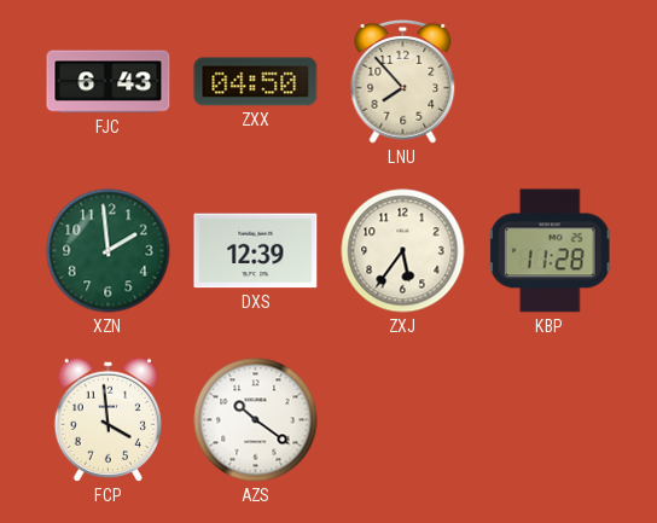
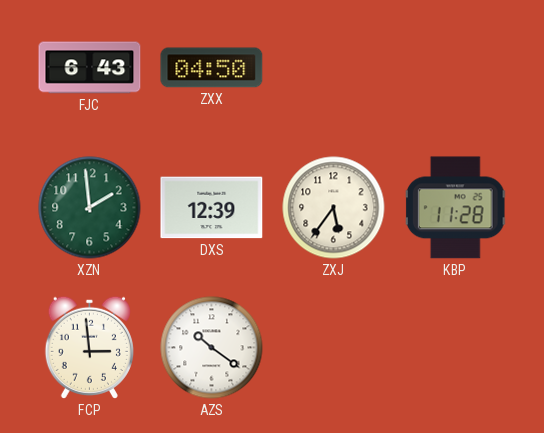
LNU: 7:53 -> none
FCP: 3:59 -> 2:59
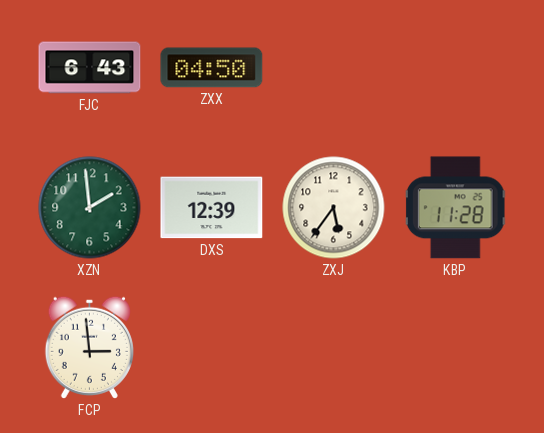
AZS: 10:21 -> none
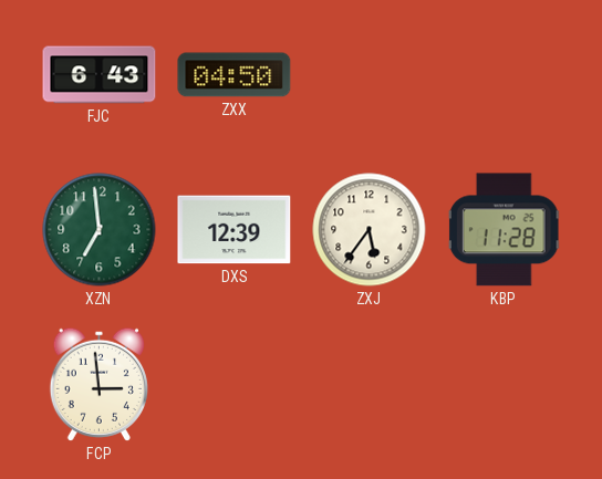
XZN: 1:59 -> 6:59
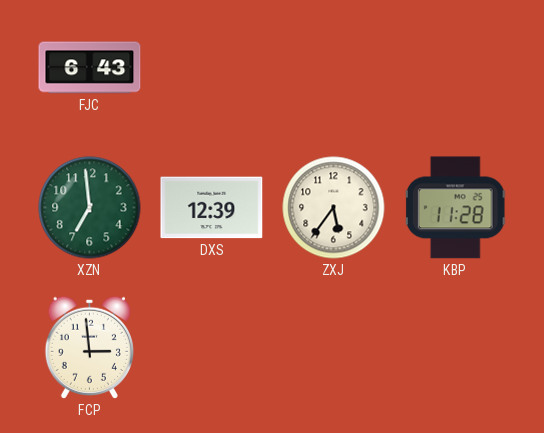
ZXX: 04:50 -> none
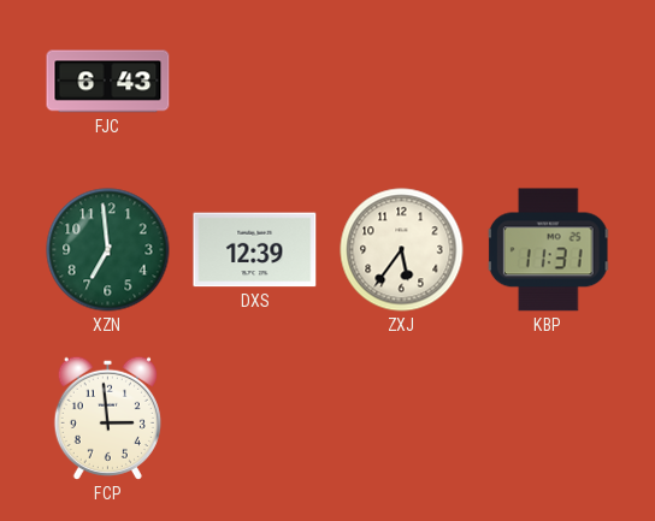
KBP: 11:28 -> 11:31
